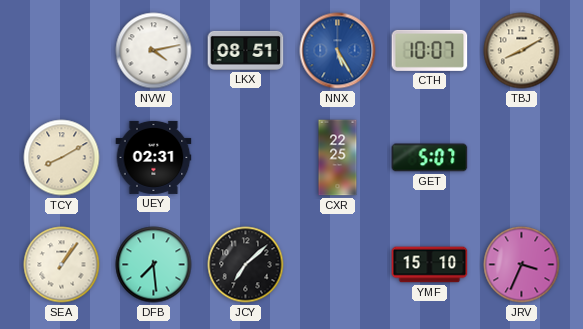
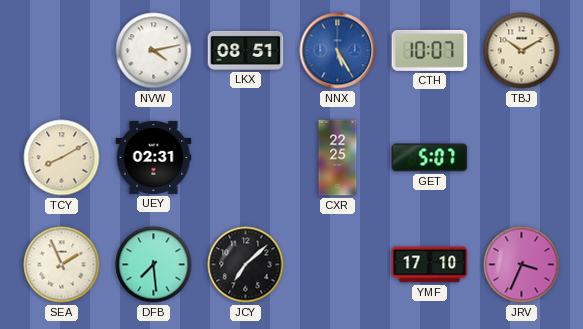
TBJ: 8:10 -> 10:10
SEA: 1:06 -> 1:56
YMF: 15:10 -> 17:10
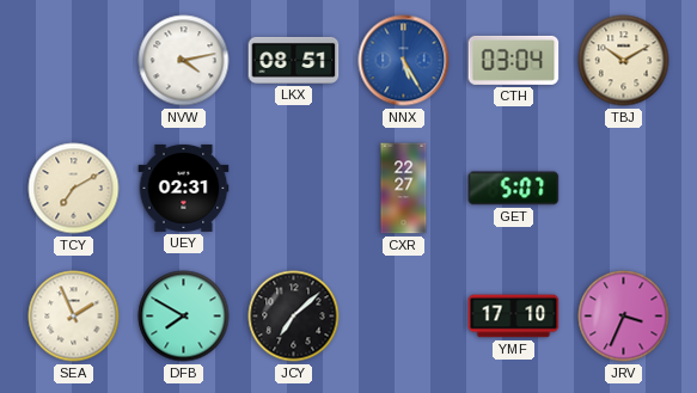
CTH: 10:07 -> 03:04
TCY: 8:10 -> 7:10
CXR: 22:25 -> 22:27
DFB: 7:29 -> 7:50
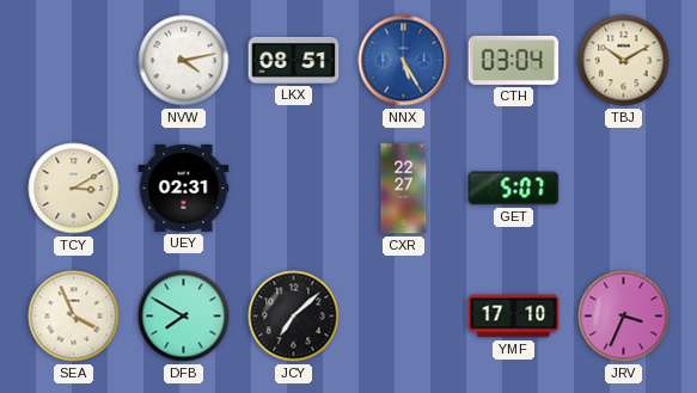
TCY: 7:10 -> 3:10
SEA: 1:56 -> 3:56
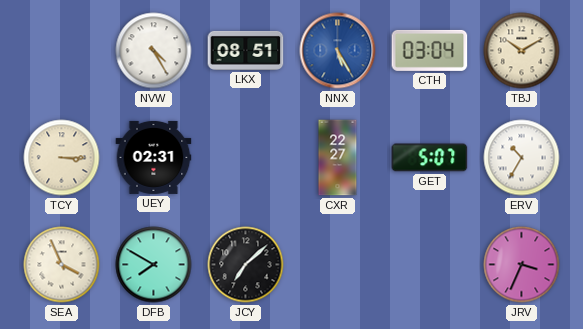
NVW: 4:13 -> 4:25
TCY: 3:10 -> 3:15
ERV: none -> 10:35
YMF: 17:10 -> none
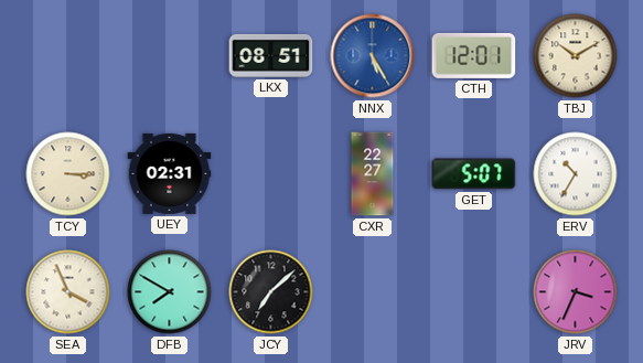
NVW: 4:25 -> none
CTH: 03:04 -> 12:01
